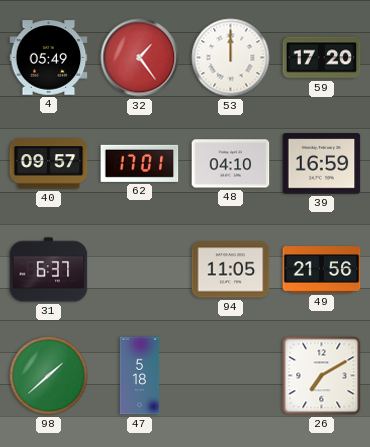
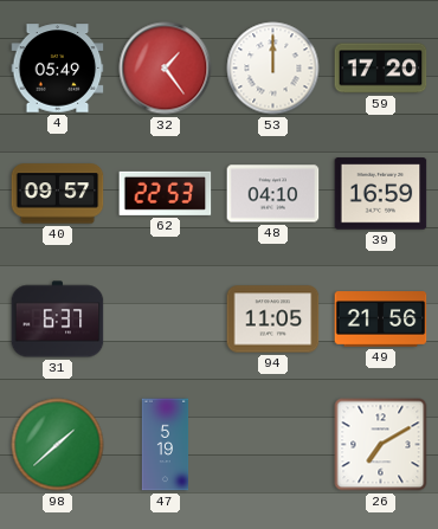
62: 17:01 -> 22:53
47: 5:18 -> 5:19
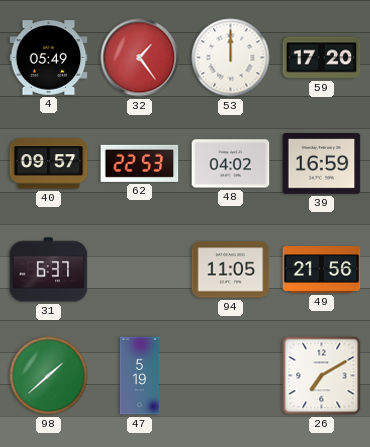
48: 04:10 -> 04:02
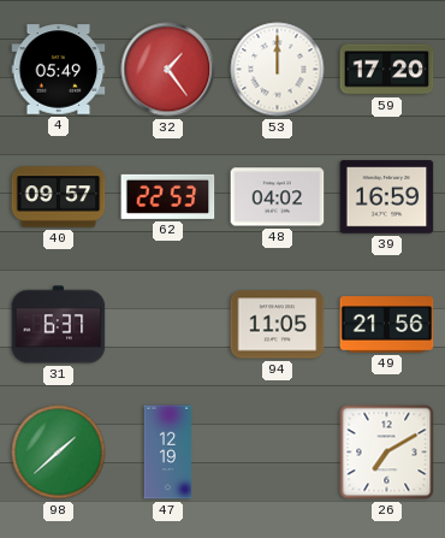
47: 5:19 -> 12:19
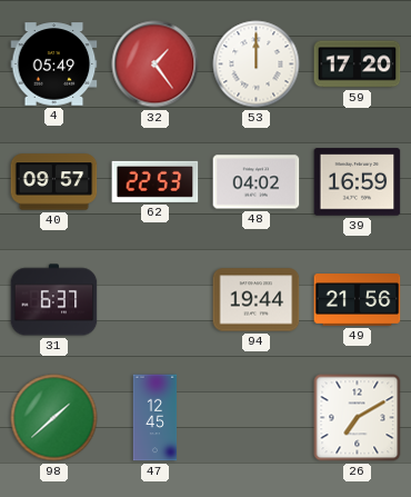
94: 11:05 -> 19:44
47: 12:19 -> 12:45
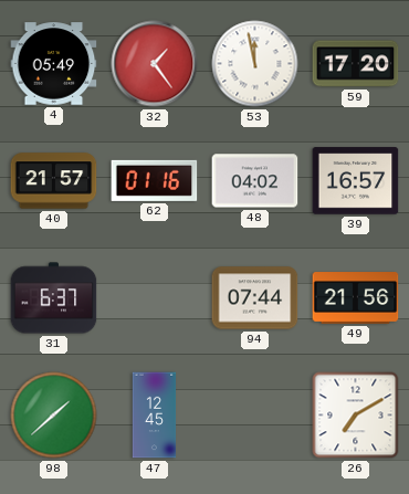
53: 12:00 -> 11:58
40: 09:57 -> 21:57
62: 22:53 -> 01:16
39: 16:59 -> 16:57
94: 19:44 -> 07:44
